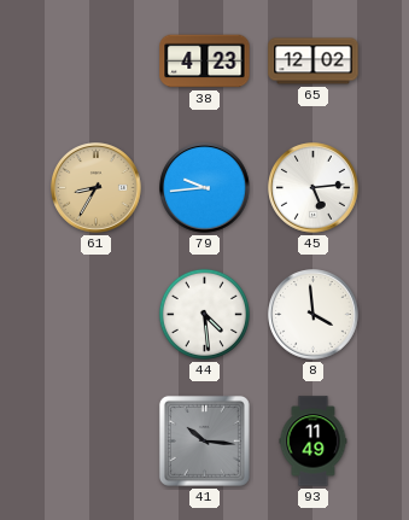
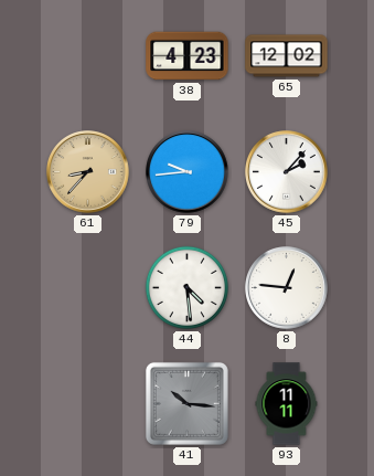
61: 8:35 -> 8:37
45: 5:14 -> 2:07
8: 3:59 -> 12:46
93: 11:49 -> 11:11
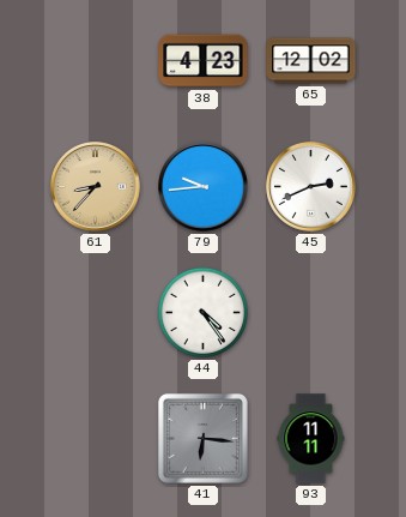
45: 2:07 -> 2:41
44: 4:29 -> 4:24
8: 12:46 -> none
41: 10:16 -> 6:16
